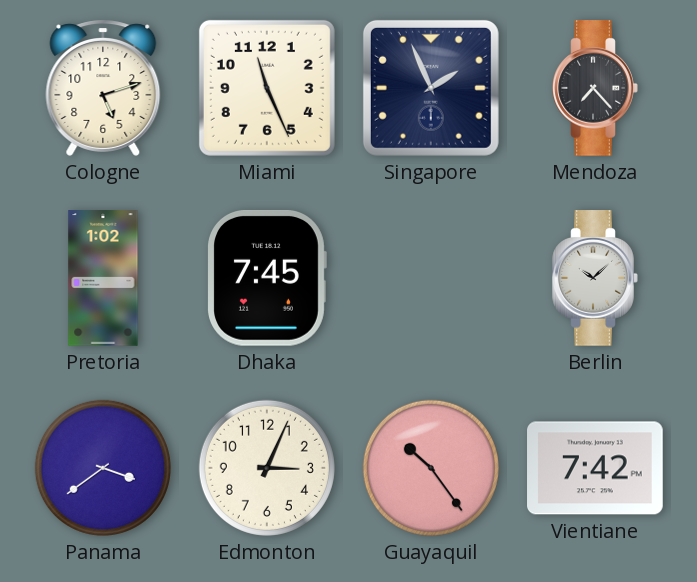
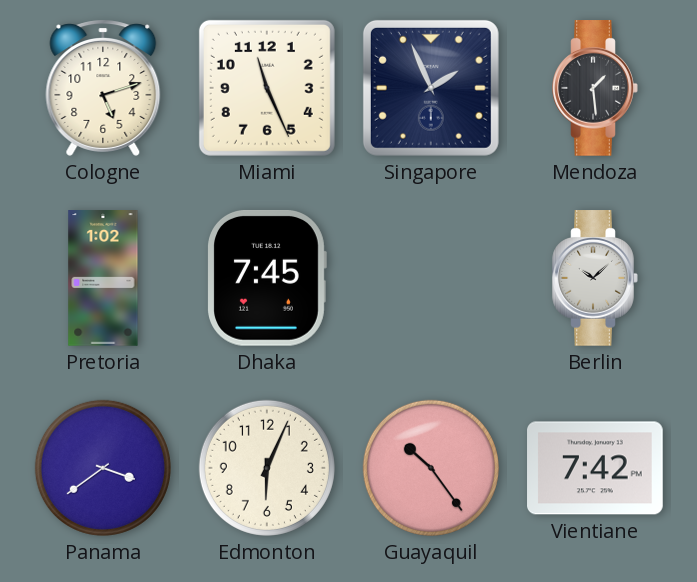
Mendoza: 7:23 -> 1:29
Edmonton: 3:04 -> 6:04
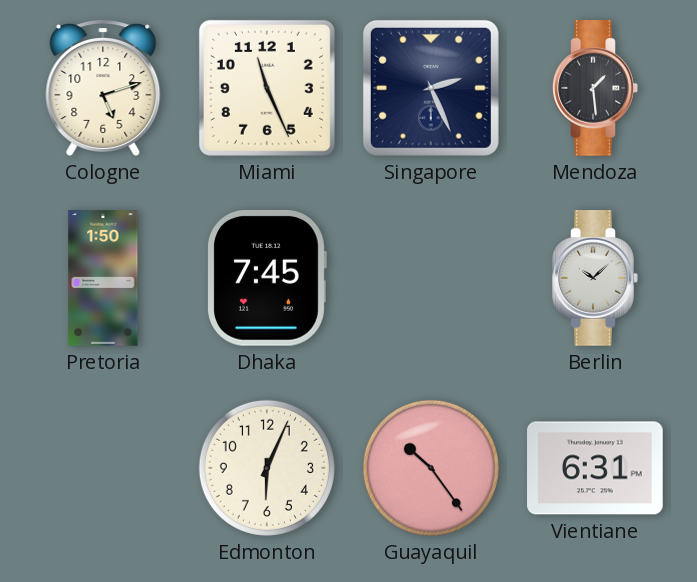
Singapore: 1:56 -> 2:26
Pretoria: 1:02 -> 1:50
Panama: 3:39 -> none
Vientiane: 7:42 -> 6:31
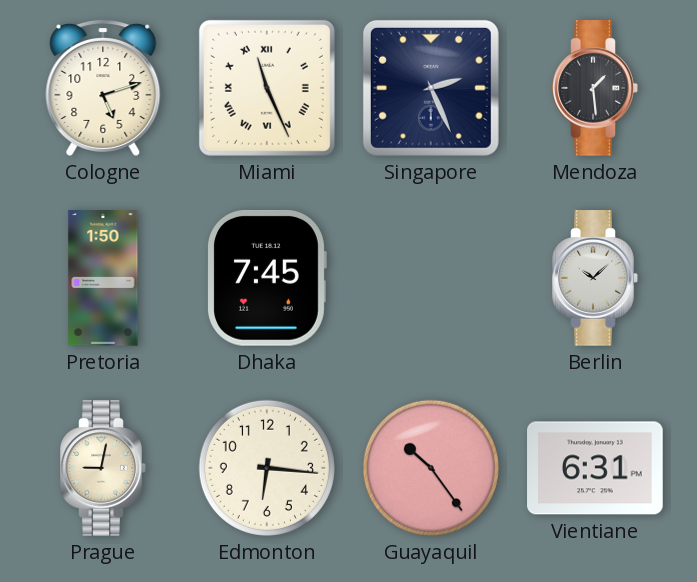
Miami numerals: Arabic -> Roman
Prague: none -> 9:02
Edmonton: 6:04 -> 6:16
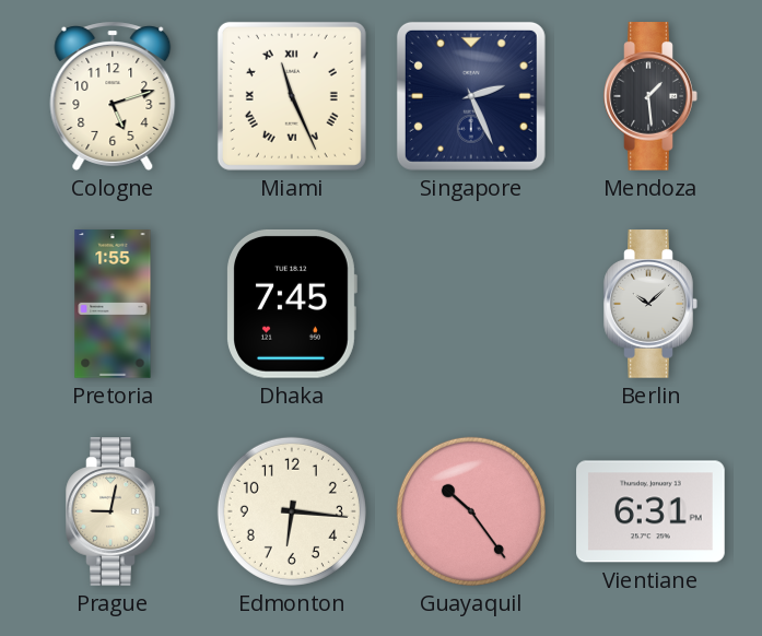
Pretoria: 1:50 -> 1:55
